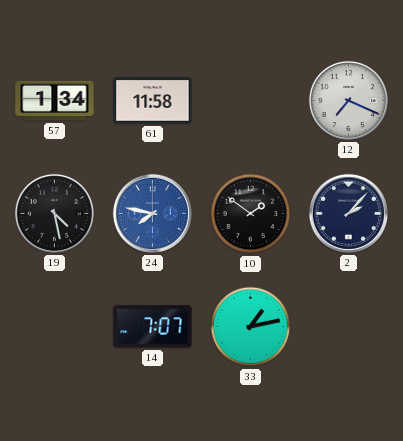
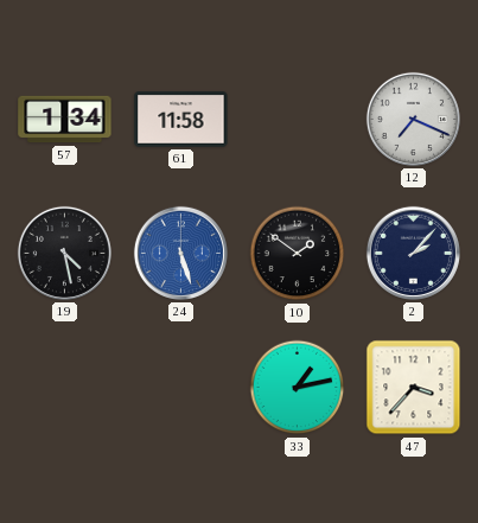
24: 7:47 -> 5:27
14: 7:07 -> none
47: none -> 3:37
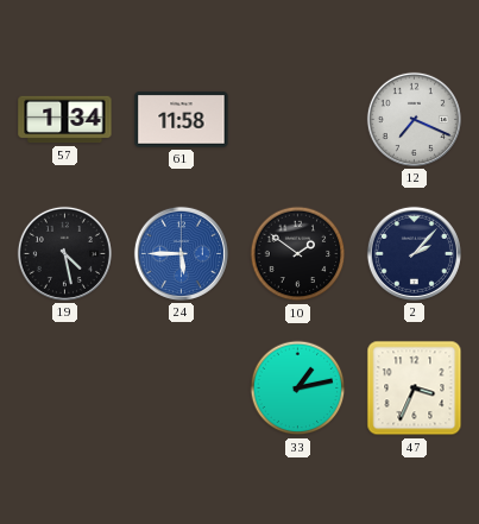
24: 5:27 -> 5:45
47: 3:37 -> 3:34
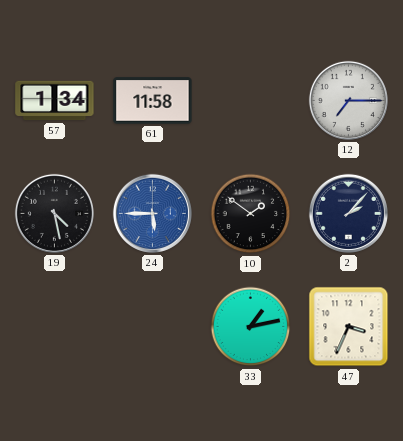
12: 7:19 -> 7:15
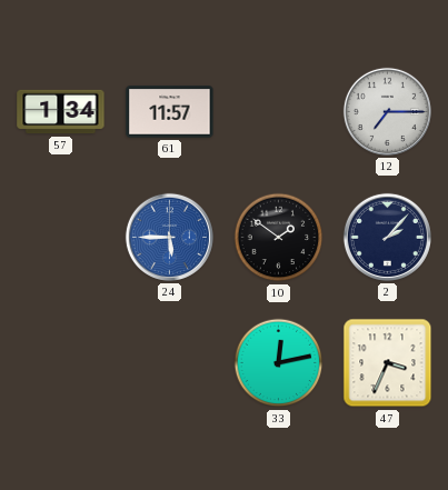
61: 11:58 -> 11:57
19: 4:28 -> none
33: 1:13 -> 12:13
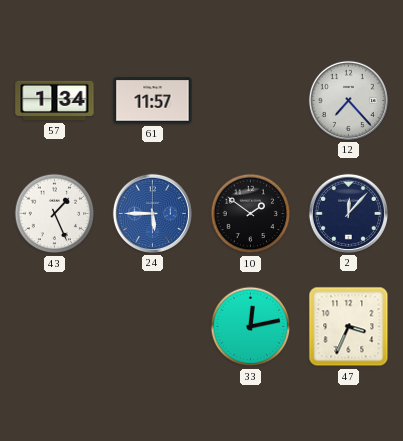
12: 7:15 -> 7:23
43: none -> 1:26
2: 2:07 -> 12:07
